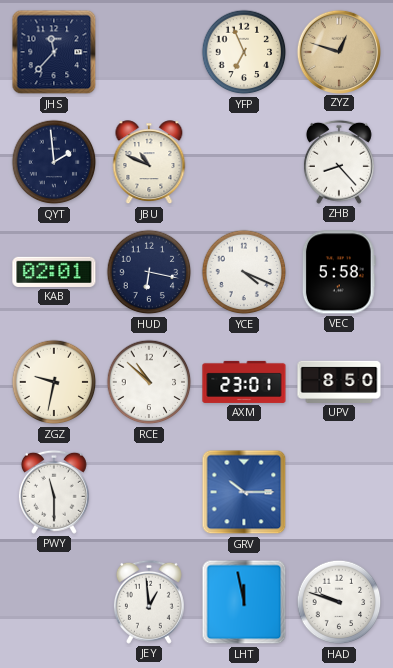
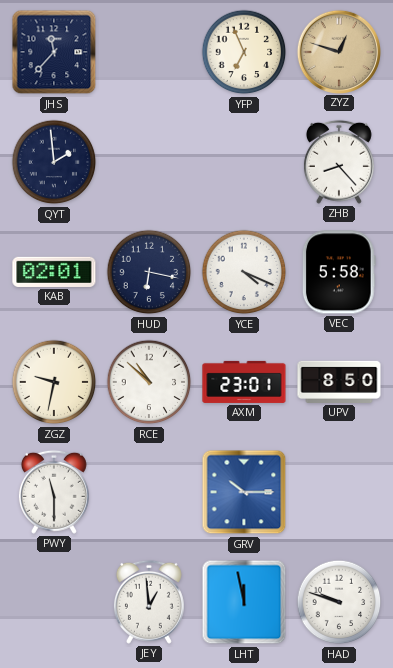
JBU: 10:49 -> none
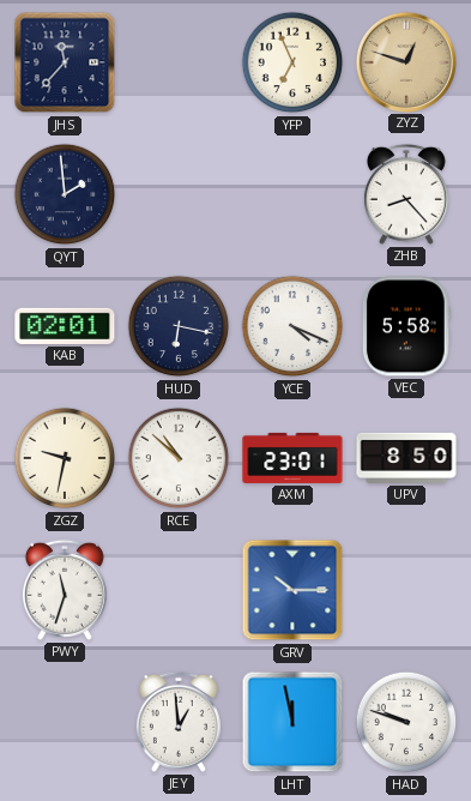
PWY: 11:30 -> 11:33
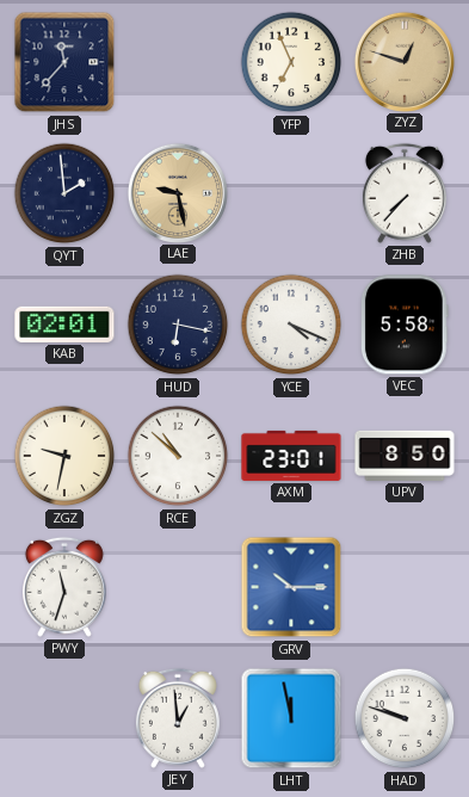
LAE: none -> 9:28
ZHB: 8:23 -> 7:37
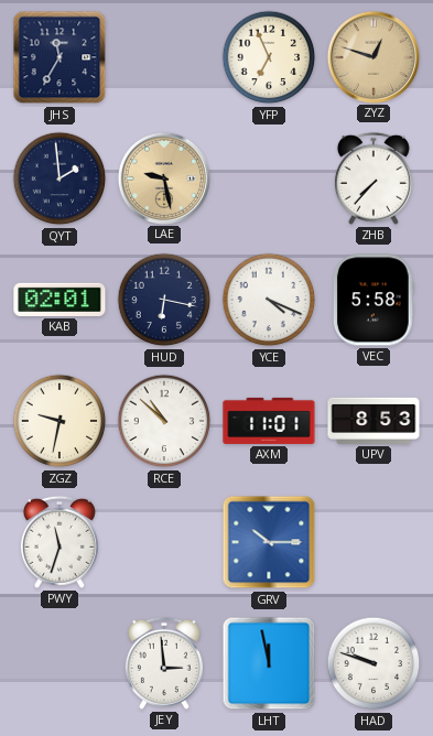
JHS: 11:37 -> 11:35
AXM: 23:01 -> 11:01
UPV: 8:50 -> 8:53
JEY: 12:59 -> 2:59
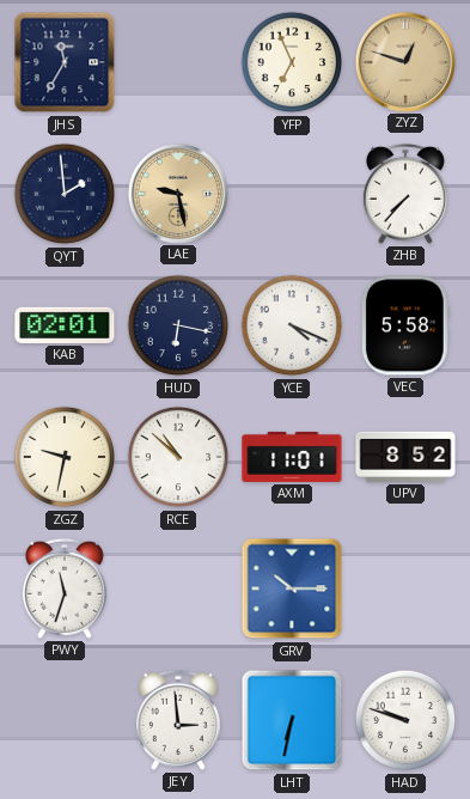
UPV: 8:53 -> 8:52
LHT: 11:58 -> 6:32
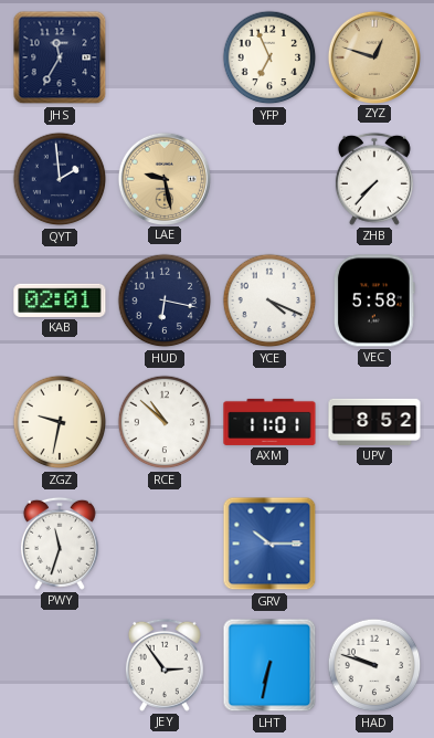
JEY: 2:59 -> 2:54
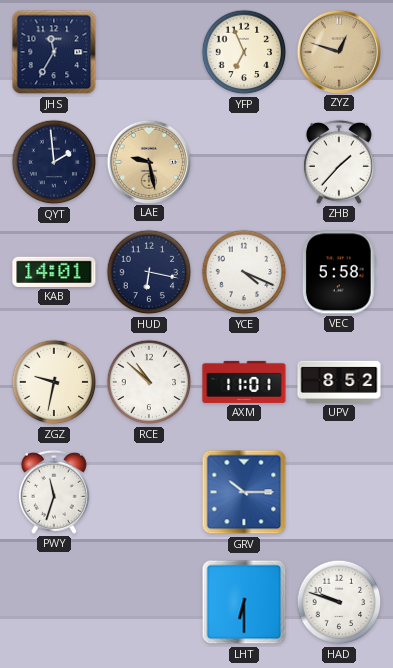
ZHB: 7:37 -> 1:37
KAB: 02:01 -> 14:01
JEY: 2:54 -> none
LHT: 6:32 -> 6:30
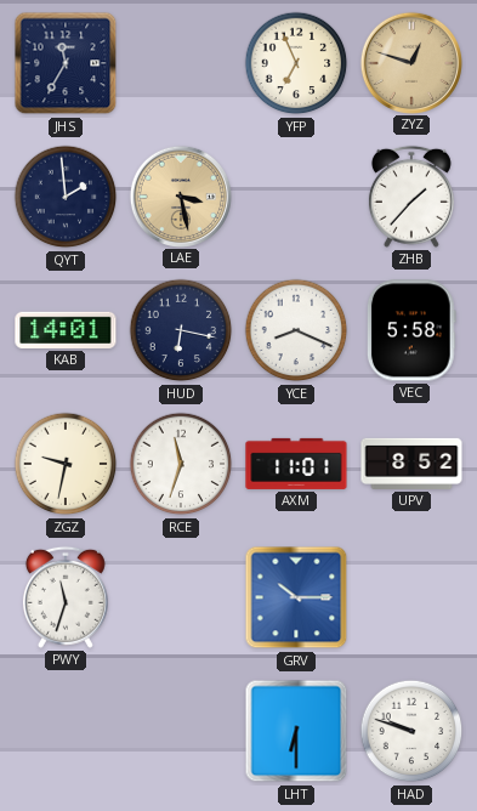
LAE: 9:28 -> 3:28
YCE: 4:19 -> 8:19
RCE: 10:52 -> 11:33
